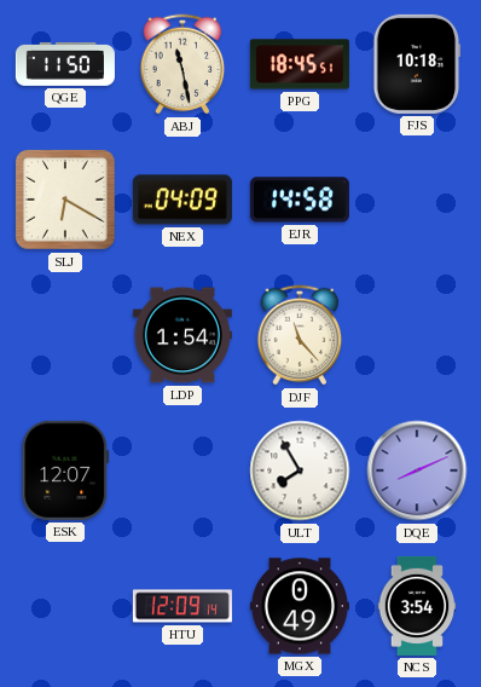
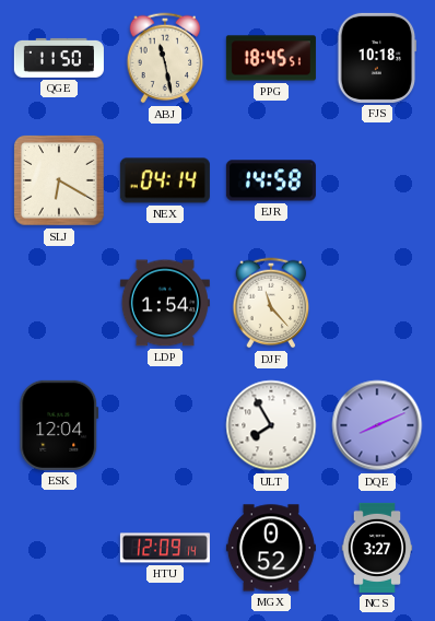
NEX: 04:09 -> 04:14
ESK: 12:07 -> 12:04
MGX: 0:49 -> 0:52
NCS: 3:54 -> 3:27
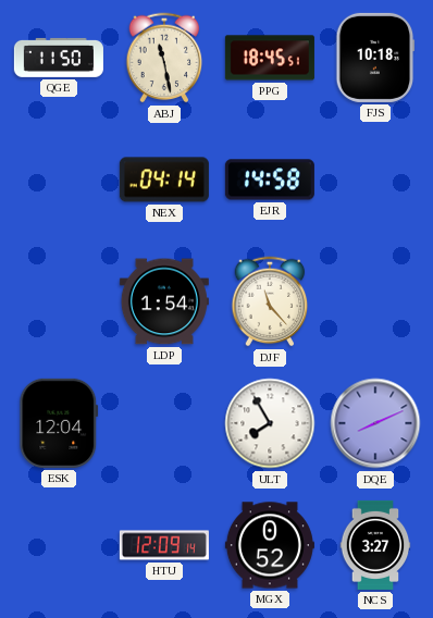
SLJ: 6:20 -> none
